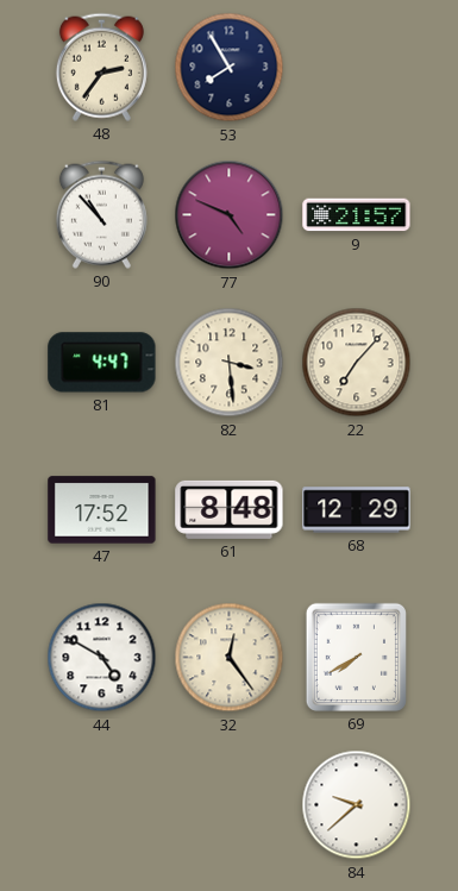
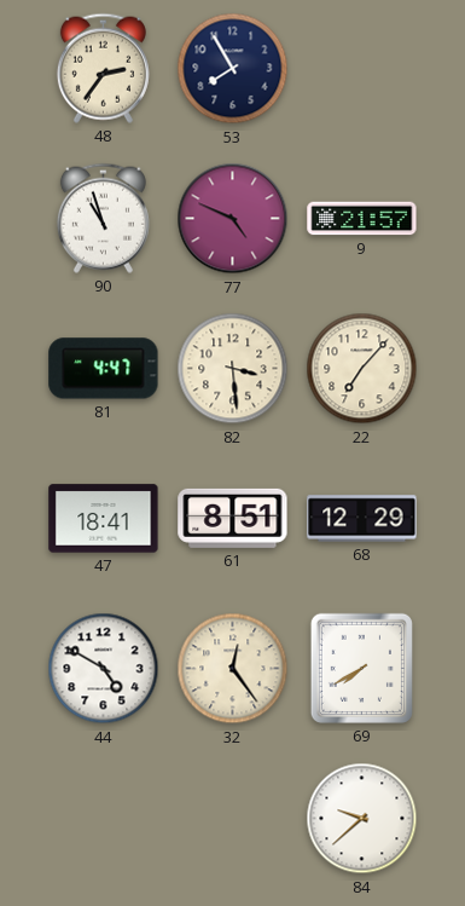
90: 10:53 -> 10:57
47: 17:52 -> 18:41
61: 8:48 -> 8:51
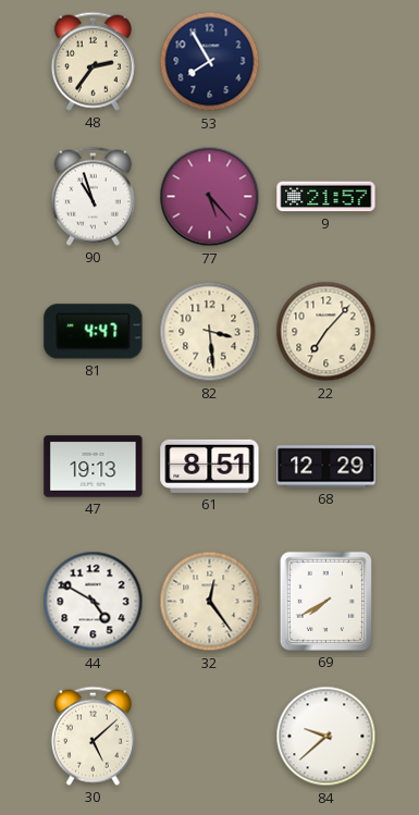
77: 4:49 -> 5:23
47: 18:41 -> 19:13
30: none -> 5:08
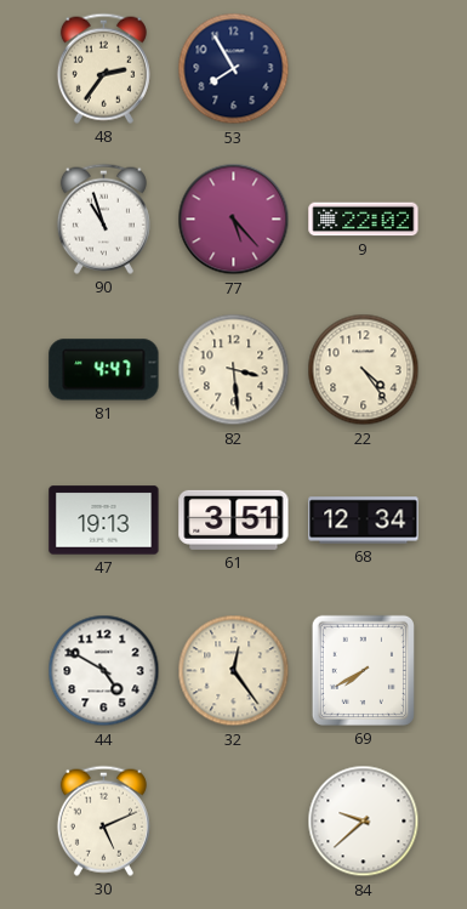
9: 21:57 -> 22:02
22: 7:07 -> 4:24
61: 8:51 -> 3:51
68: 12:29 -> 12:34
30: 5:08 -> 5:11
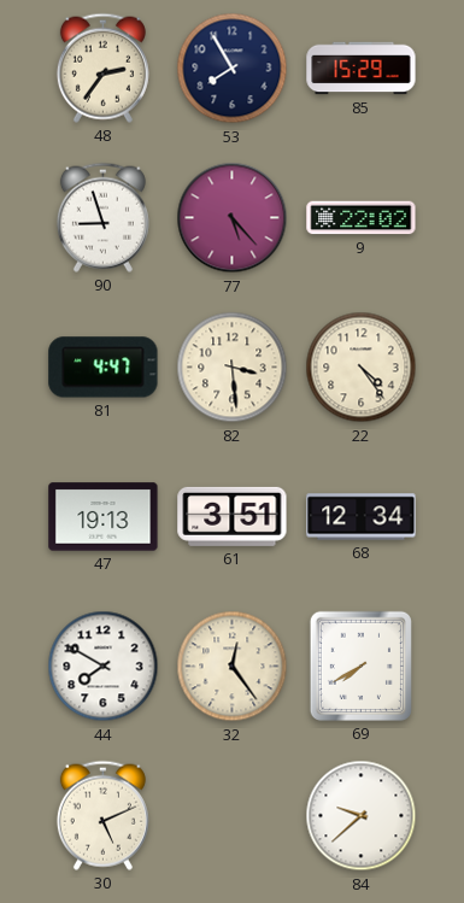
85: none -> 15:29
90: 10:57 -> 8:57
44: 4:50 -> 7:50
